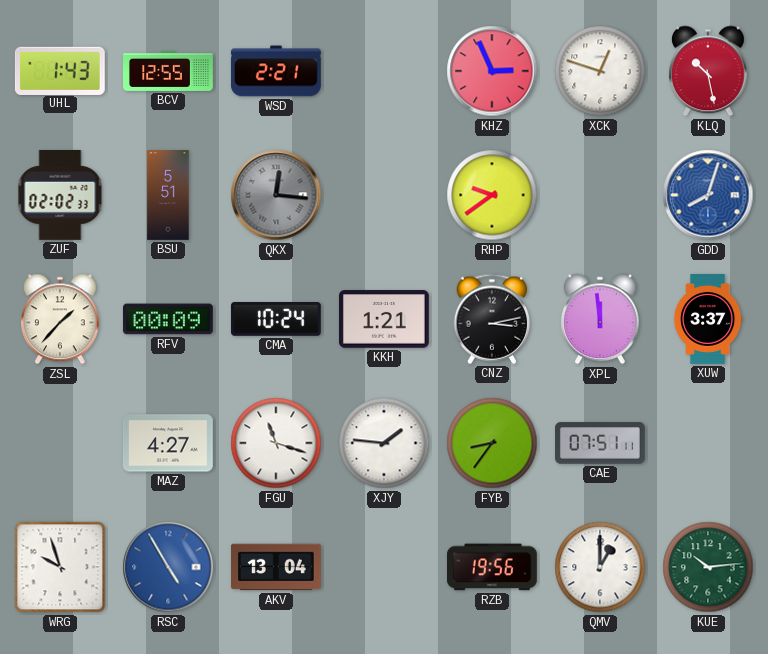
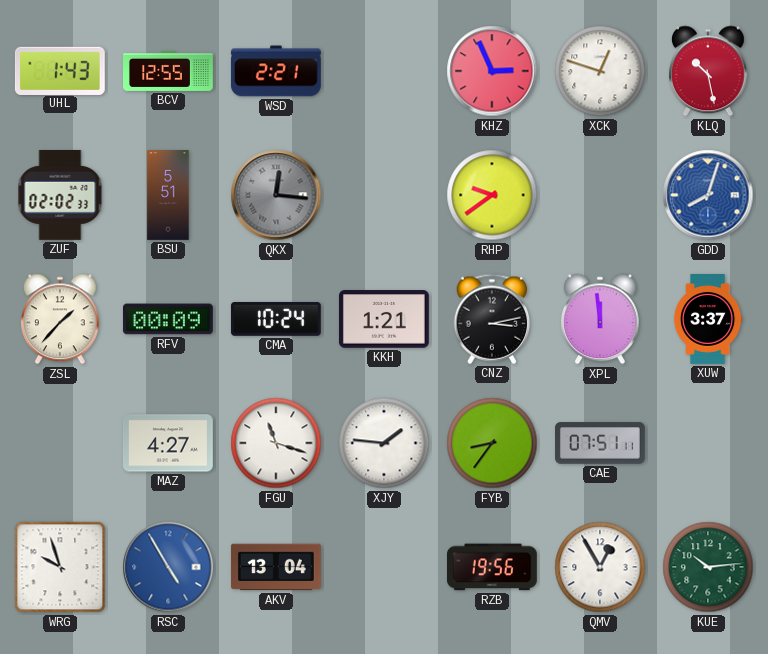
QMV: 1:00 -> 12:55
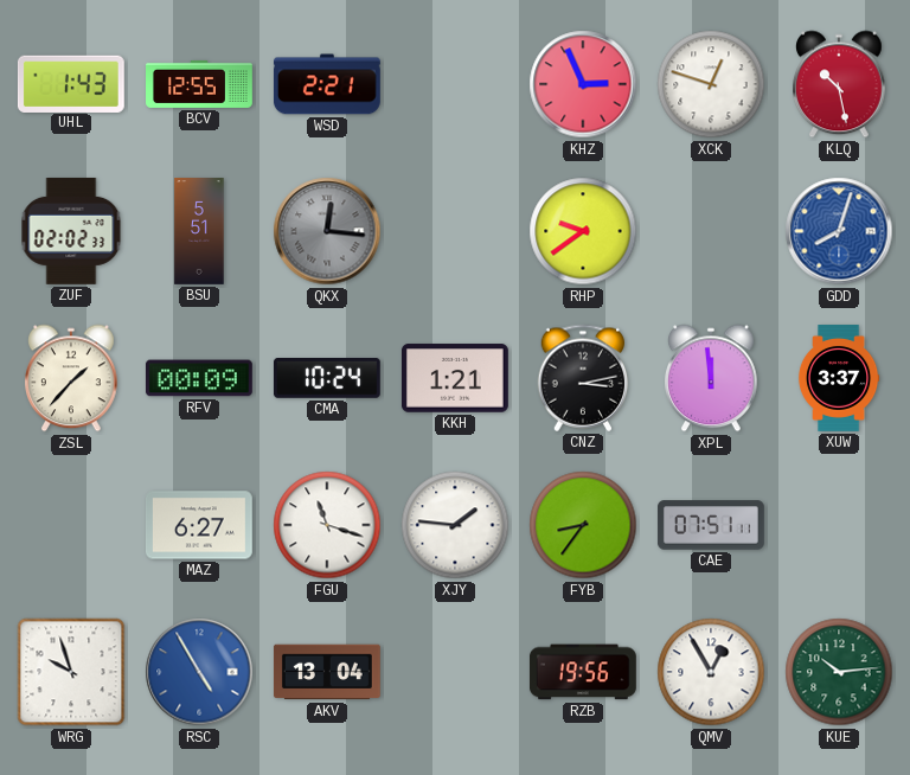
MAZ: 4:27 -> 6:27
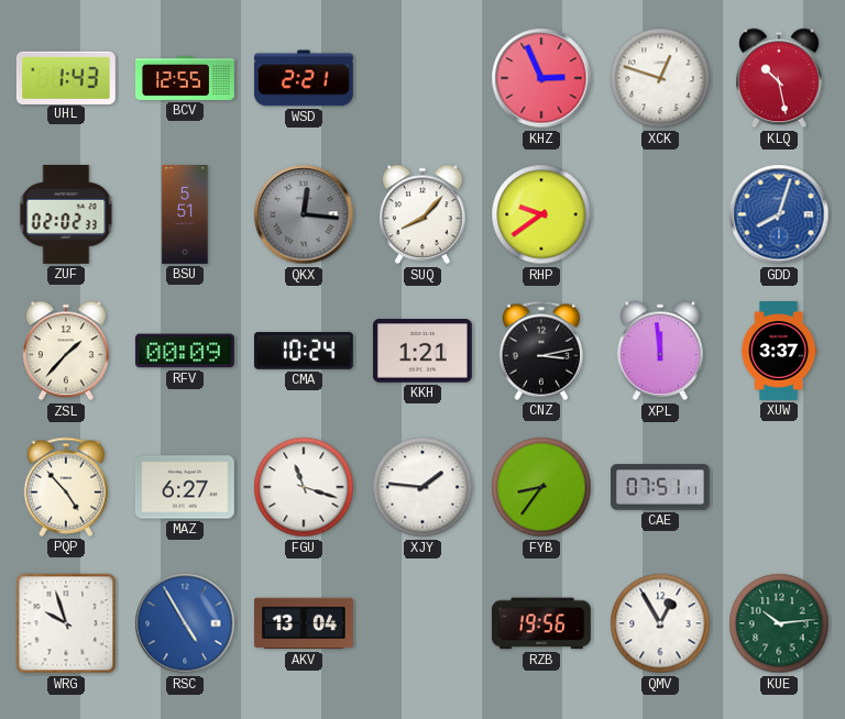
SUQ: none -> 8:07
PQP: none -> 4:53
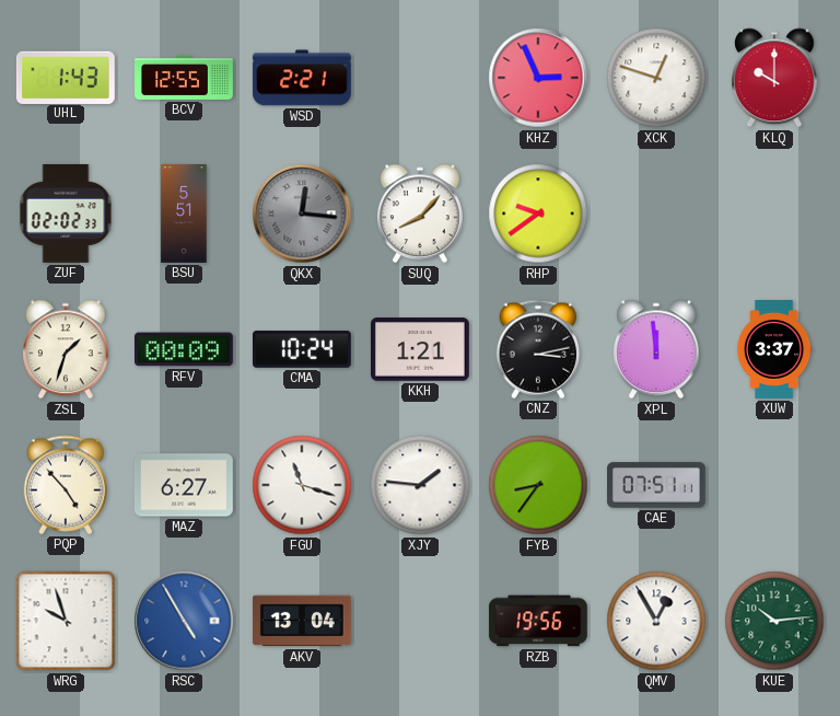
KLQ: 10:28 -> 10:00
GDD: 8:03 -> none
ZSL: 1:37 -> 1:33
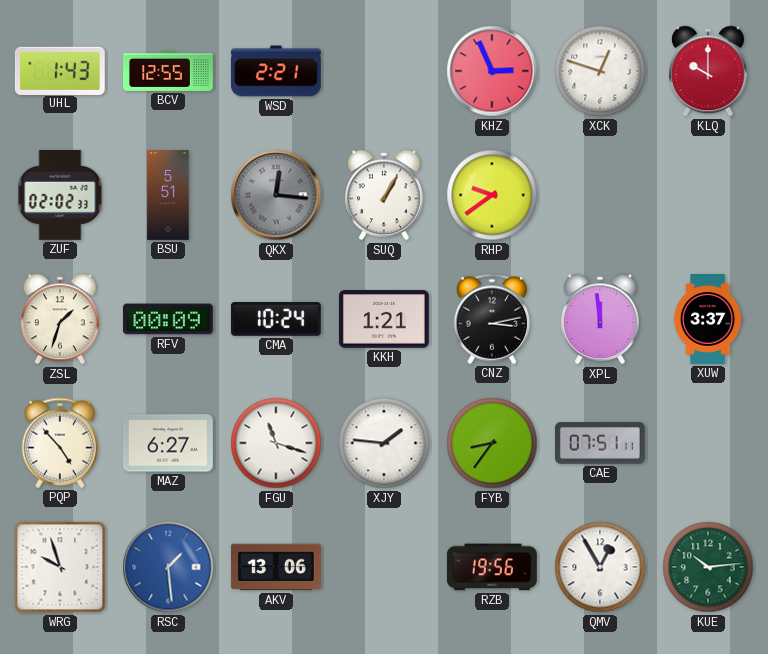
SUQ: 8:07 -> 1:05
RSC: 4:55 -> 1:29
AKV: 13:04 -> 13:06
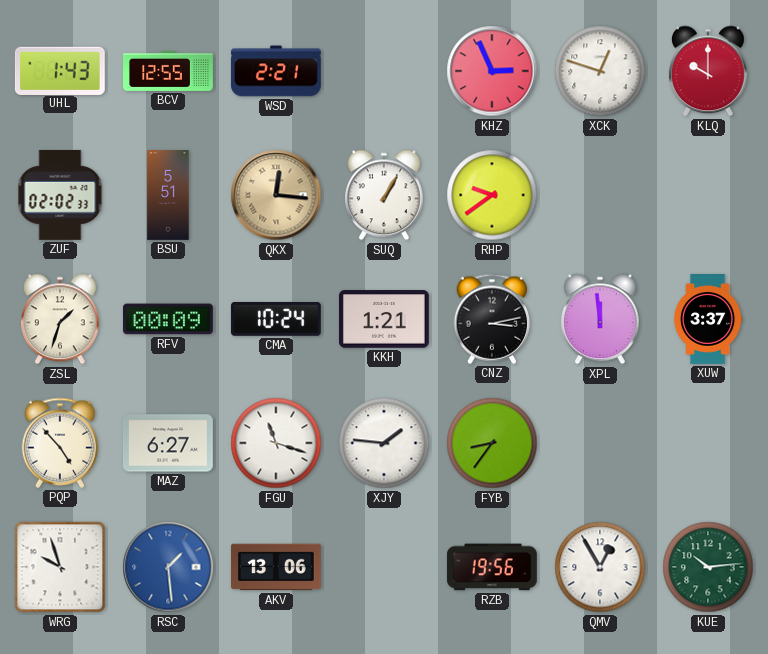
QKX dial: grey -> champagne
CAE: 07:51 -> none
